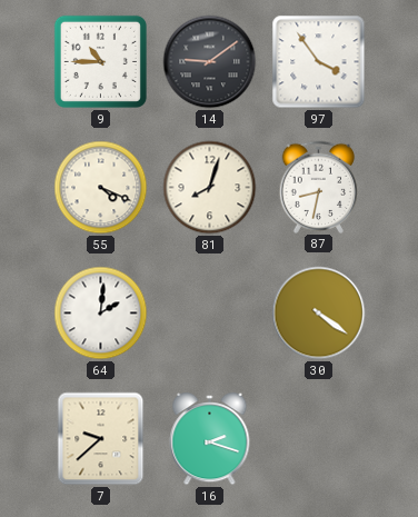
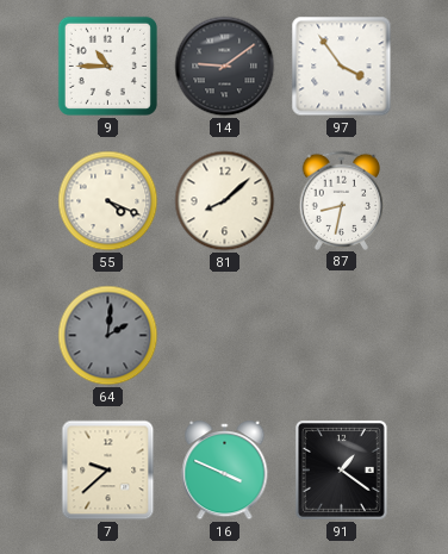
81: 8:03 -> 8:08
64 dial: white -> grey
30: 4:21 -> none
16: 2:18 -> 3:49
91: none -> 1:21
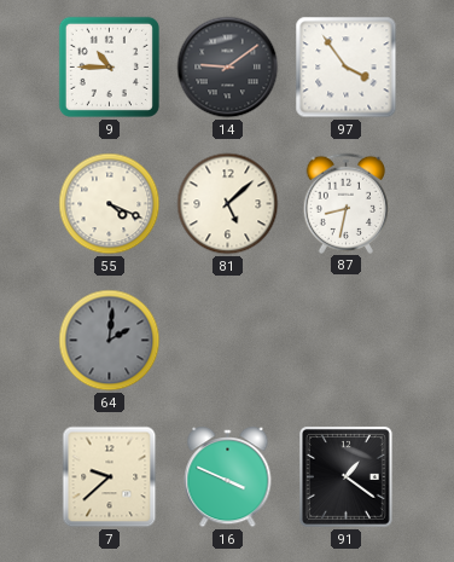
81: 8:08 -> 5:08
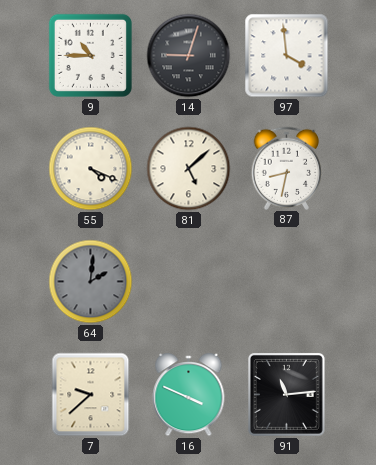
14: 9:09 -> 9:03
97: 3:54 -> 3:59
91: 1:21 -> 11:14
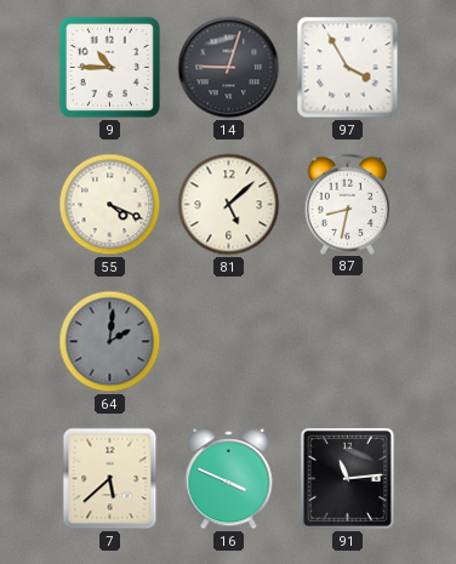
97: 3:59 -> 3:55
7: 9:38 -> 5:38
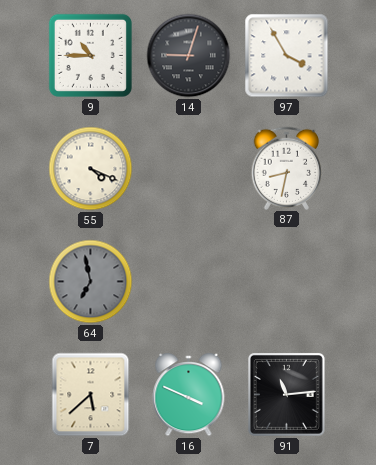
81: 5:08 -> none
64: 2:01 -> 6:58
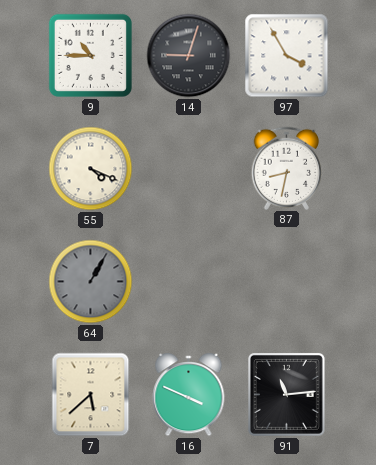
64: 6:58 -> 1:05
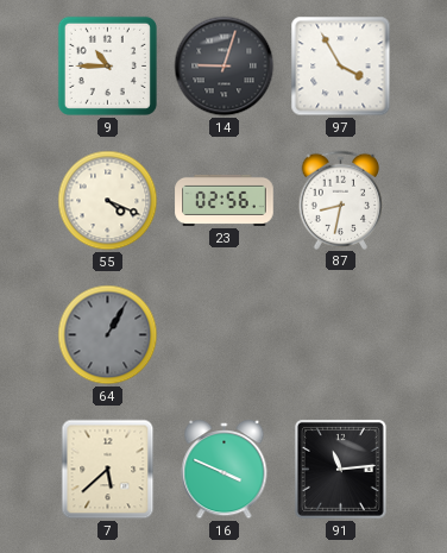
23: none -> 02:56
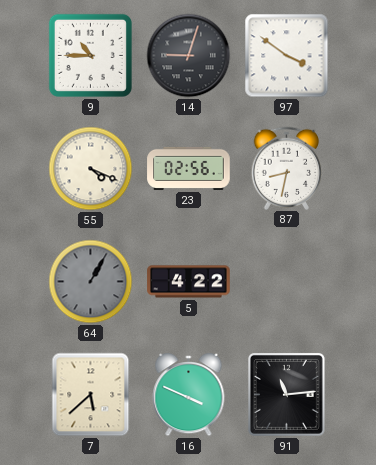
97: 3:55 -> 3:51
5: none -> 4:22
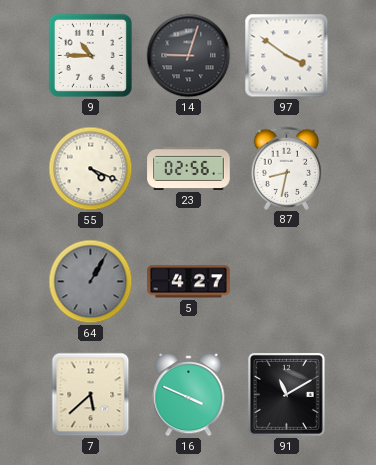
5: 4:22 -> 4:27
91: 11:14 -> 11:10
